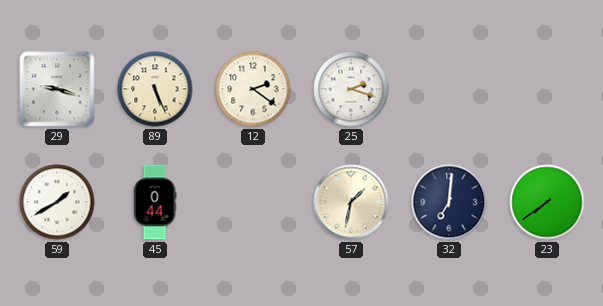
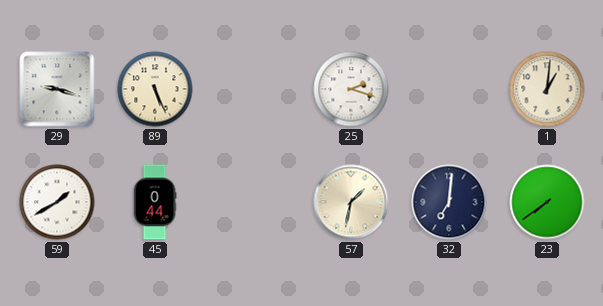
12: 2:21 -> none
1: none -> 1:01
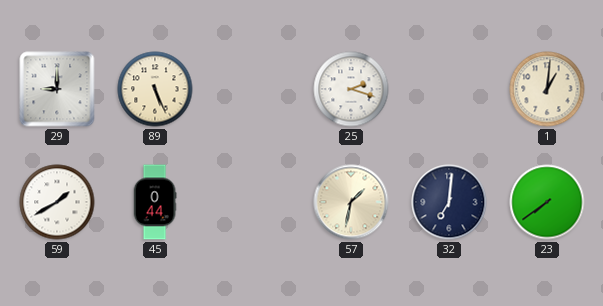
29: 9:18 -> 9:00
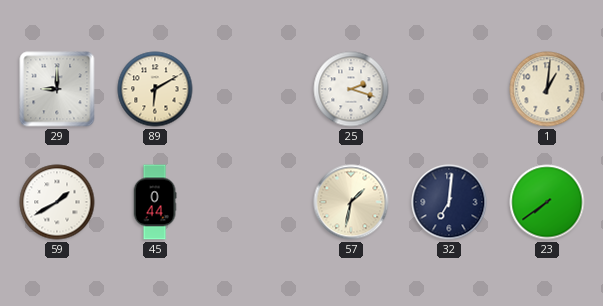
89: 5:26 -> 6:10
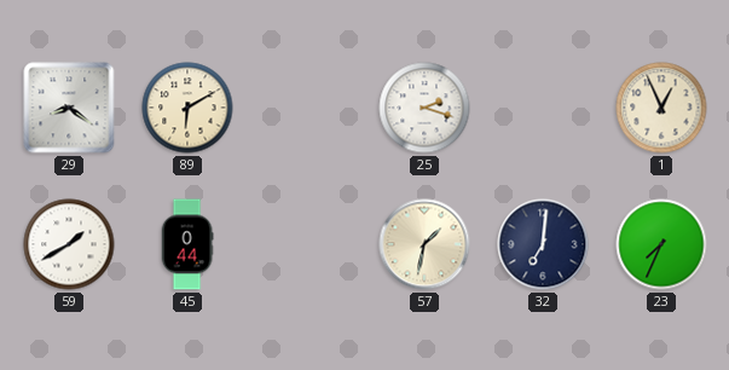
29: 9:00 -> 8:21
1: 1:01 -> 12:56
23: 7:39 -> 7:34
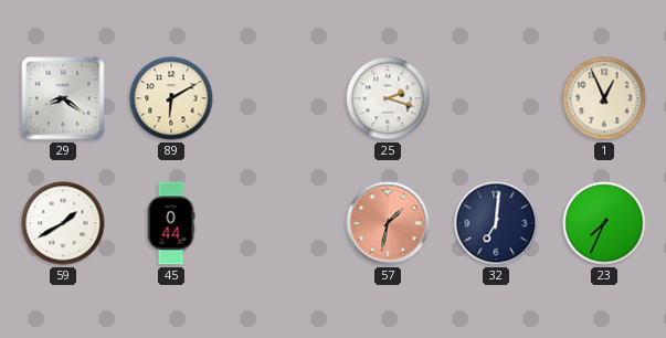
57 dial: cream -> salmon
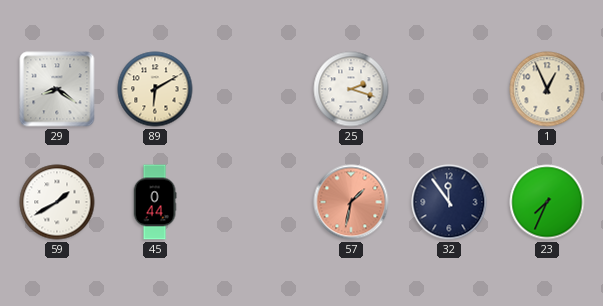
32: 7:01 -> 11:54
